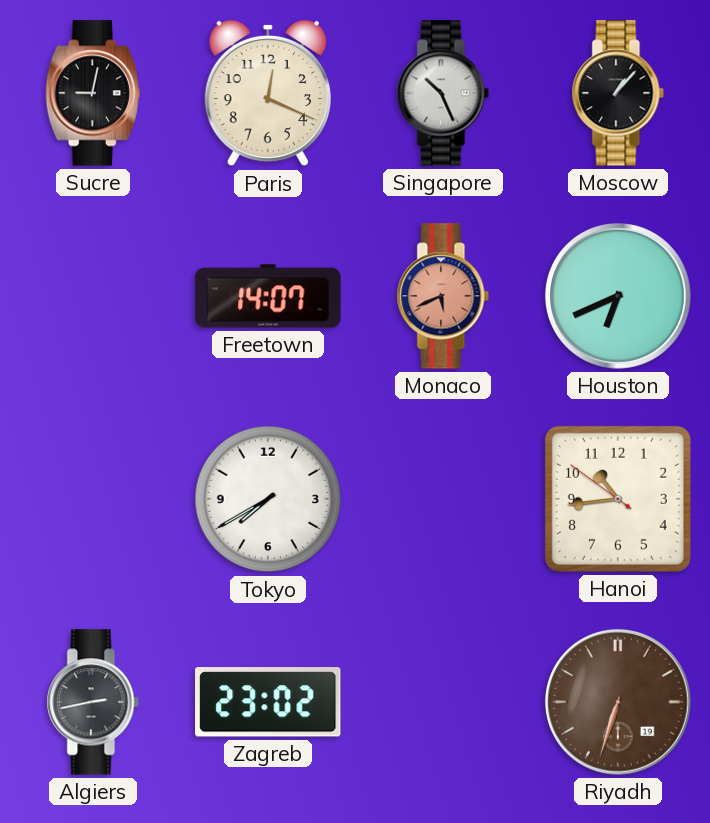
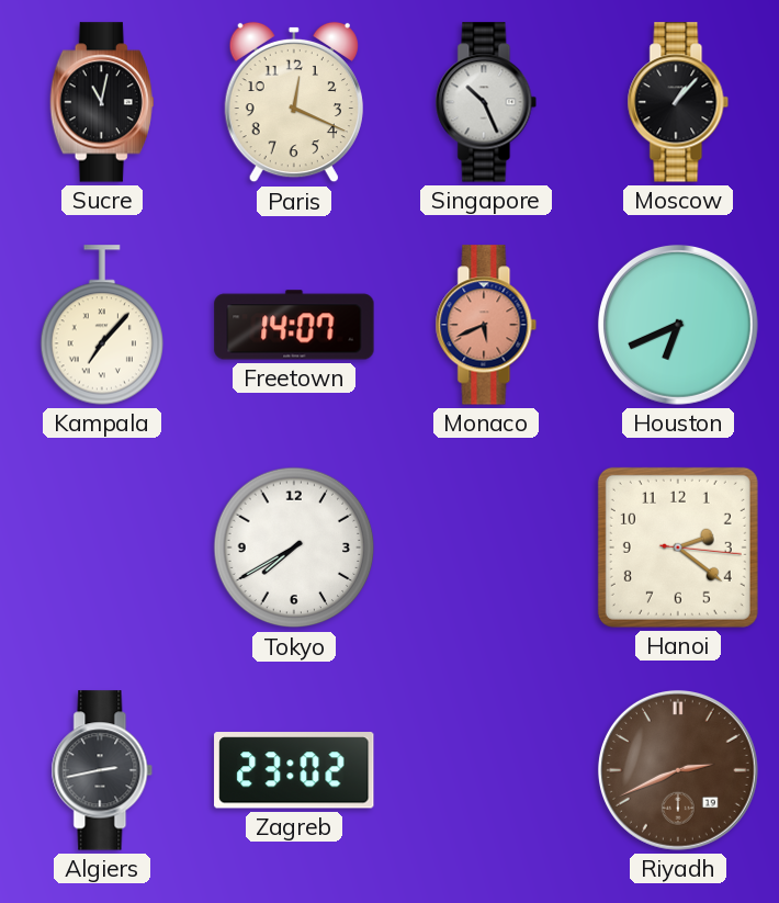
Sucre: 9:02 -> 11:02
Kampala: none -> 7:07
Hanoi: 10:43 -> 2:21
Riyadh: 6:33 -> 2:41
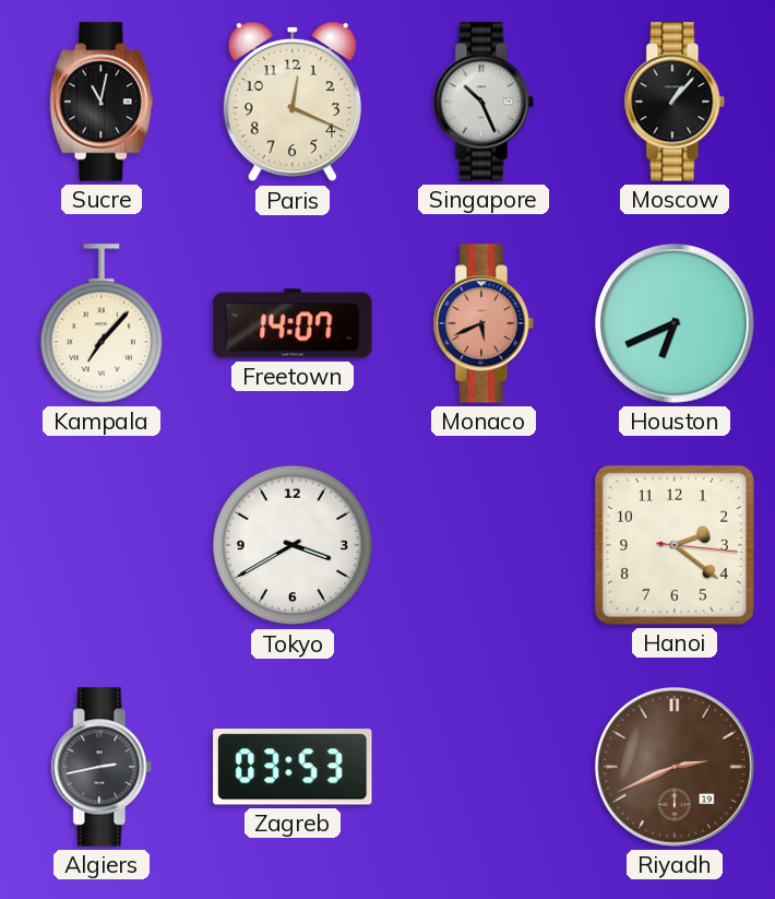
Tokyo: 7:40 -> 3:40
Zagreb: 23:02 -> 03:53
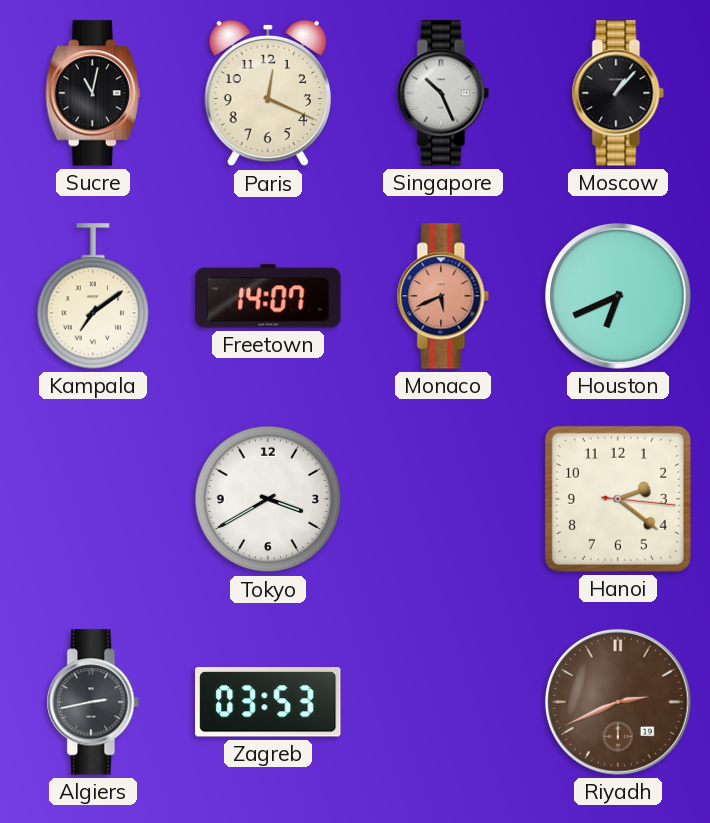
Kampala: 7:07 -> 7:09
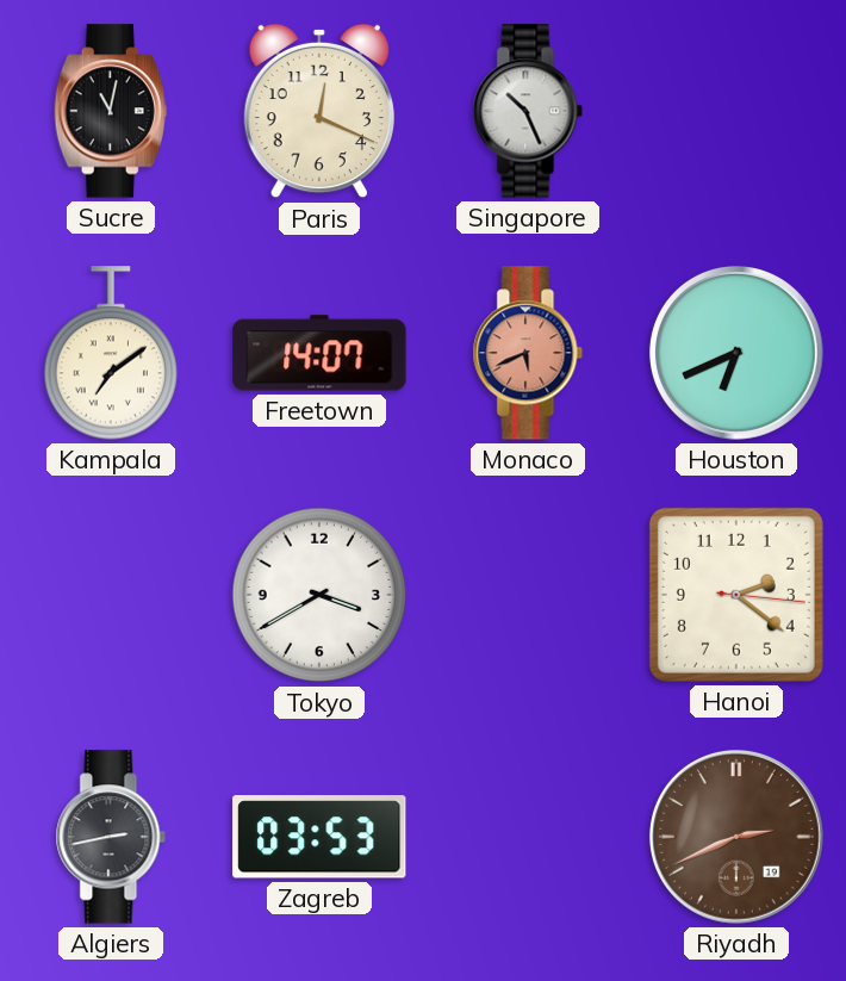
Moscow: 1:07 -> none
